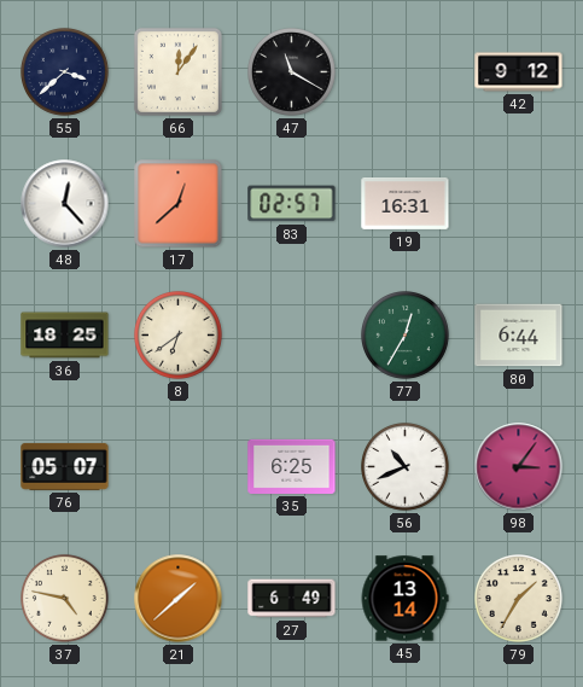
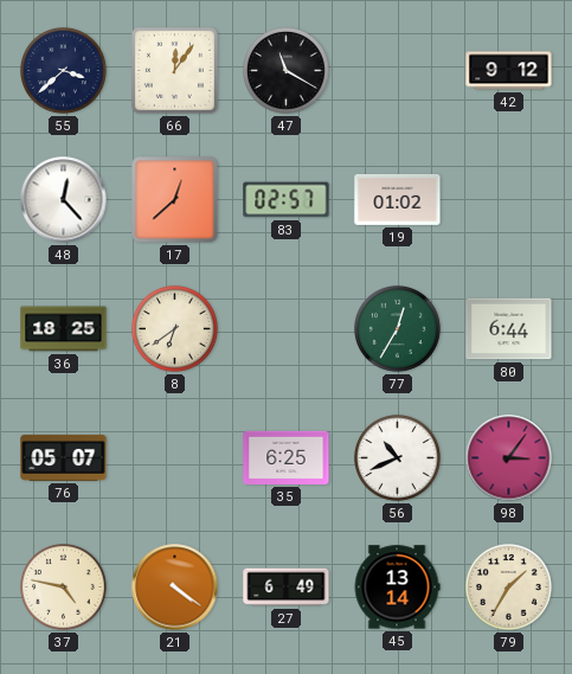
19: 16:31 -> 01:02
21: 1:38 -> 4:21
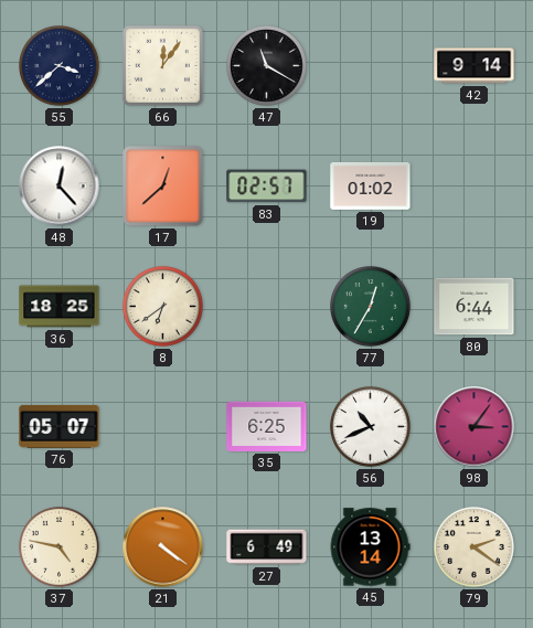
42: 9:12 -> 9:14
79: 1:35 -> 2:21
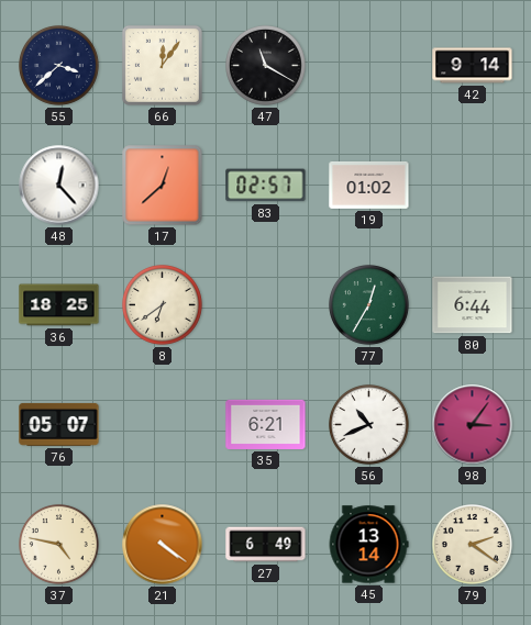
35: 6:25 -> 6:21
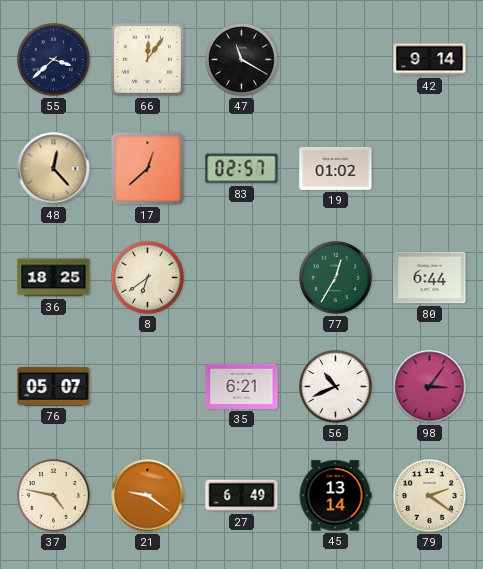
48 dial: white -> champagne
21: 4:21 -> 9:21
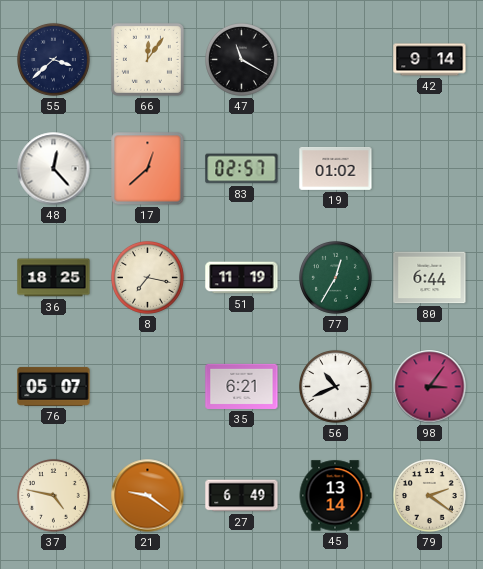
48 dial: champagne -> white
8: 6:39 -> 7:17
51: none -> 11:19
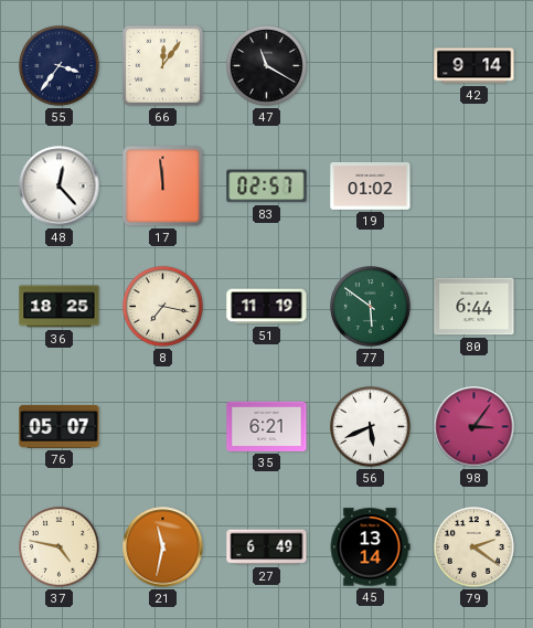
55: 3:38 -> 3:36
17: 12:38 -> 11:59
77: 12:35 -> 5:51
56: 10:41 -> 5:41
21: 9:21 -> 11:32
